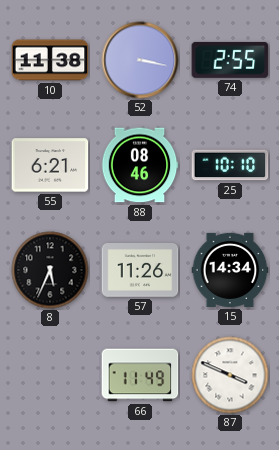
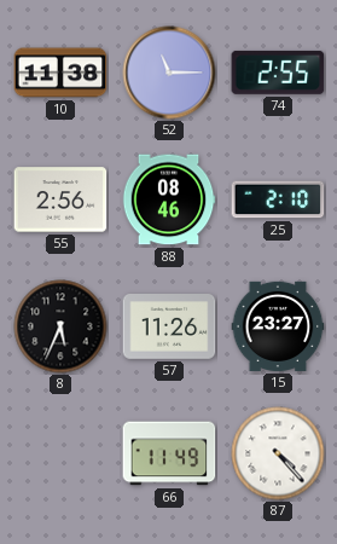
52: 3:17 -> 11:15
55: 6:21 -> 2:56
25: 10:10 -> 2:10
15: 14:34 -> 23:27
87: 3:49 -> 4:23
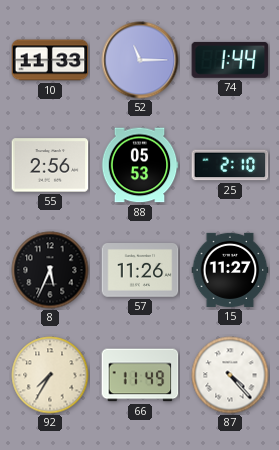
10: 11:38 -> 11:33
74: 2:55 -> 1:44
88: 08:46 -> 05:53
15: 23:27 -> 11:27
92: none -> 7:35
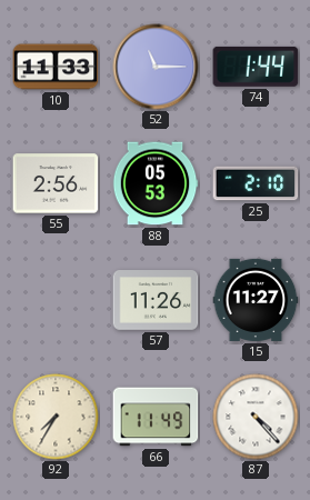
8: 5:34 -> none
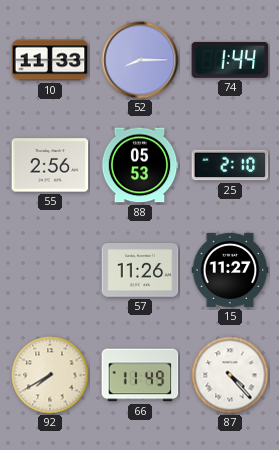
52: 11:15 -> 8:15
92: 7:35 -> 7:40
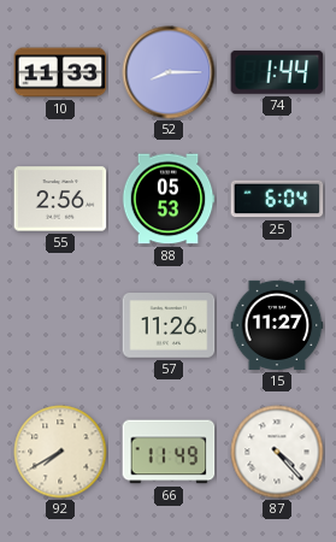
25: 2:10 -> 6:04
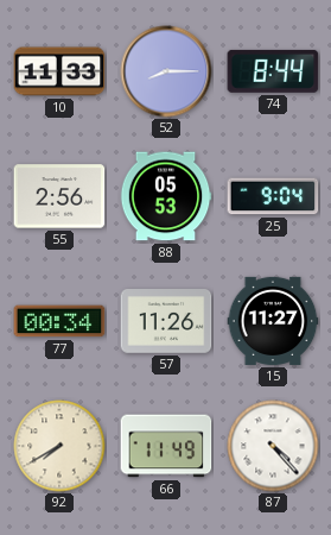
74: 1:44 -> 8:44
25: 6:04 -> 9:04
77: none -> 00:34
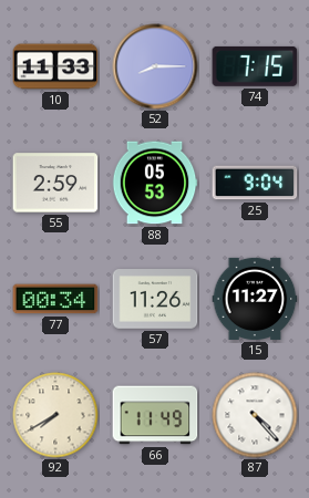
74: 8:44 -> 7:15
55: 2:56 -> 2:59
